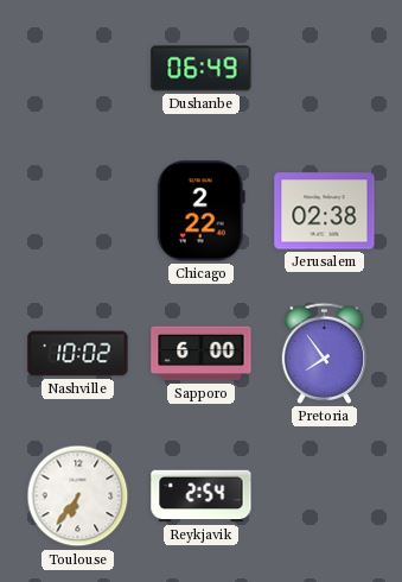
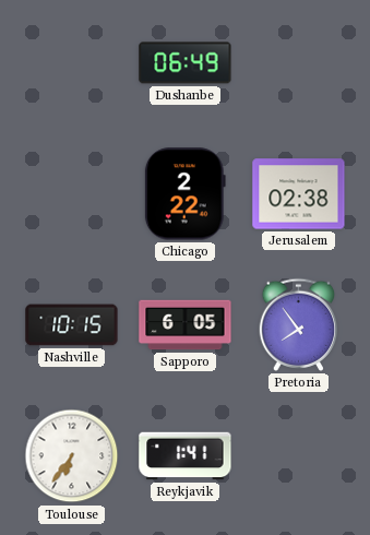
Nashville: 10:02 -> 10:15
Sapporo: 6:00 -> 6:05
Reykjavik: 2:54 -> 1:41
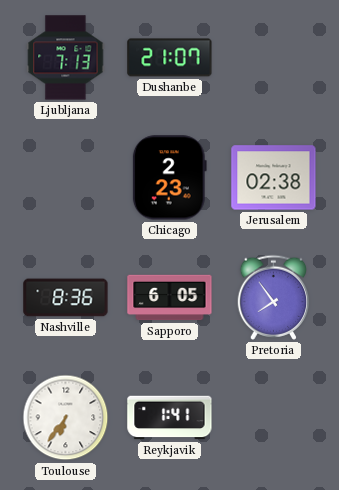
Ljubljana: none -> 7:13
Dushanbe: 06:49 -> 21:07
Chicago: 2:22 -> 2:23
Nashville: 10:15 -> 8:36
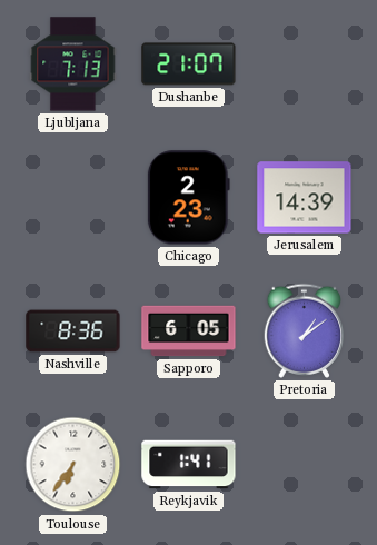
Jerusalem: 02:38 -> 14:39
Pretoria: 7:54 -> 1:09
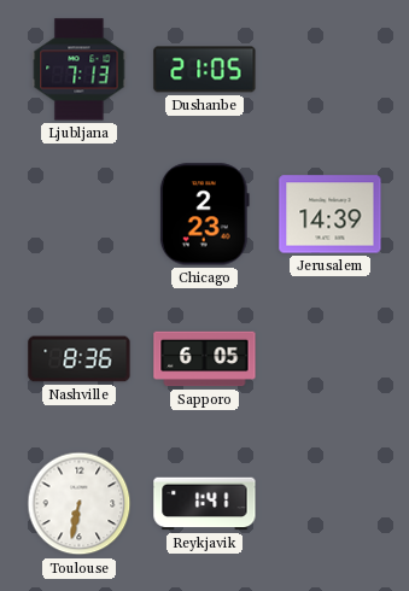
Dushanbe: 21:07 -> 21:05
Pretoria: 1:09 -> none
Toulouse: 6:36 -> 6:32
